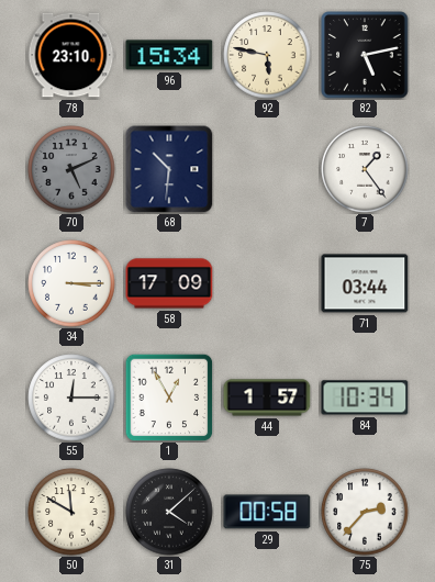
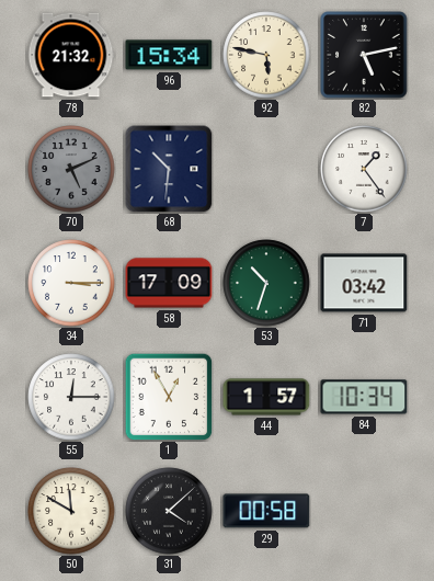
78: 23:10 -> 21:32
53: none -> 10:33
71: 03:44 -> 03:42
75: 2:37 -> none
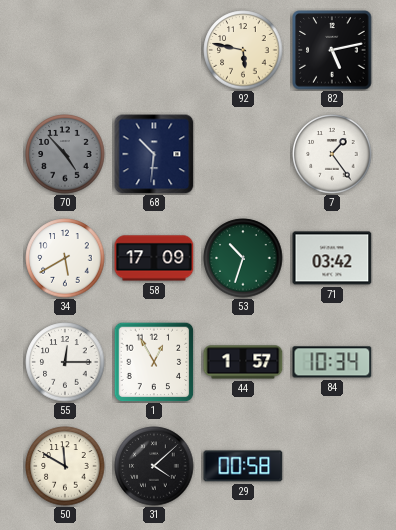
78: 21:32 -> none
96: 15:34 -> none
70: 5:11 -> 4:53
34: 3:15 -> 5:40
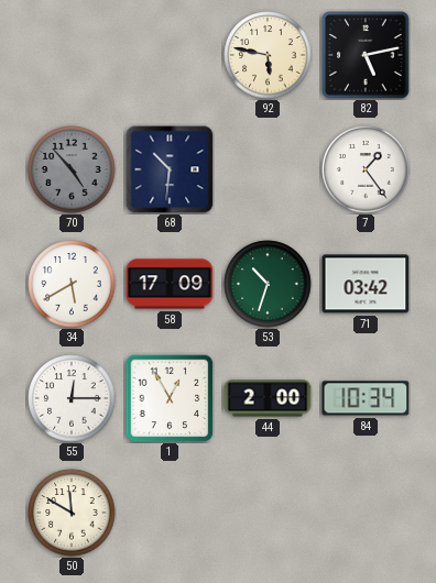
44: 1:57 -> 2:00
31: 4:08 -> none
29: 00:58 -> none
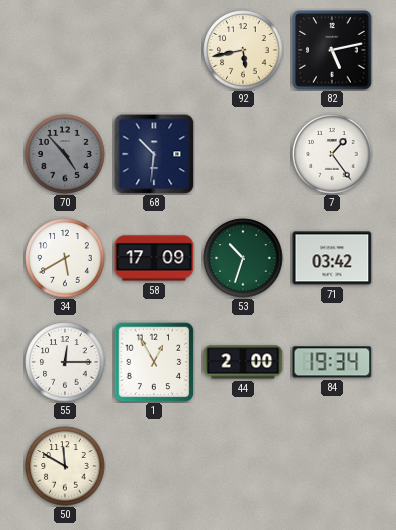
92: 5:47 -> 5:43
84: 10:34 -> 19:34
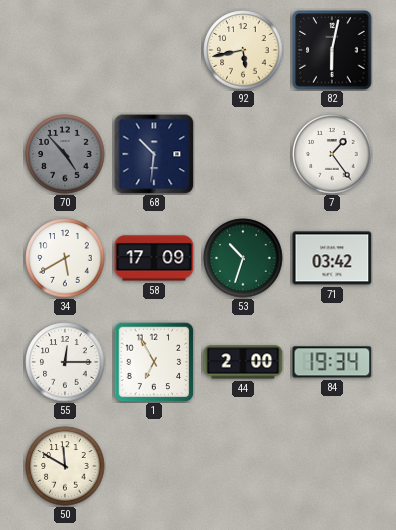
82: 5:13 -> 6:02
1: 12:55 -> 6:55
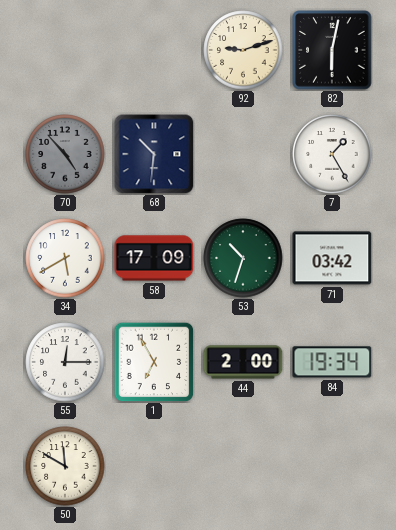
92: 5:43 -> 9:12
7: 1:24 -> 1:25
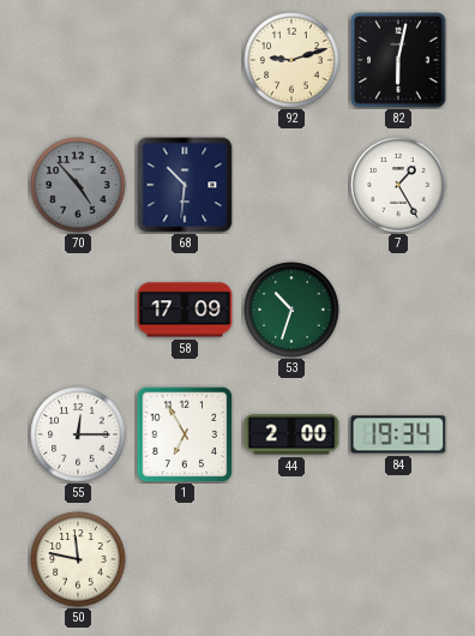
34: 5:40 -> none
71: 03:42 -> none
50: 11:50 -> 11:47
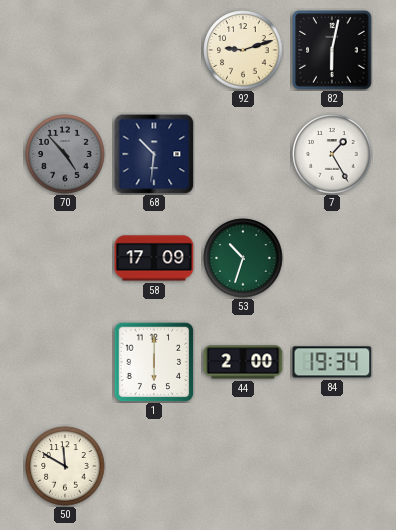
55: 12:15 -> none
1: 6:55 -> 6:00
50: 11:47 -> 11:50
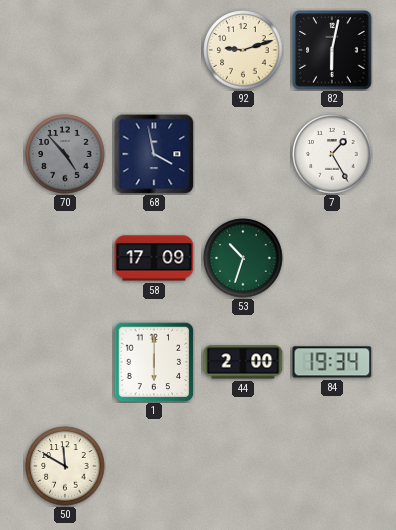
68: 10:31 -> 3:58
